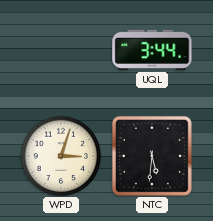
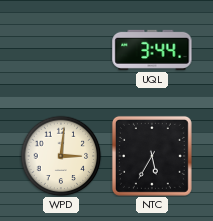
WPD: 3:03 -> 3:01
NTC: 5:31 -> 5:35
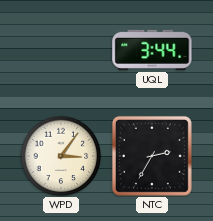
WPD: 3:01 -> 3:06
NTC: 5:35 -> 2:35
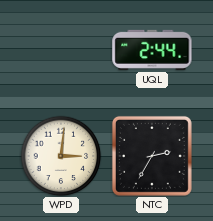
UQL: 3:44 -> 2:44
WPD: 3:06 -> 3:01
